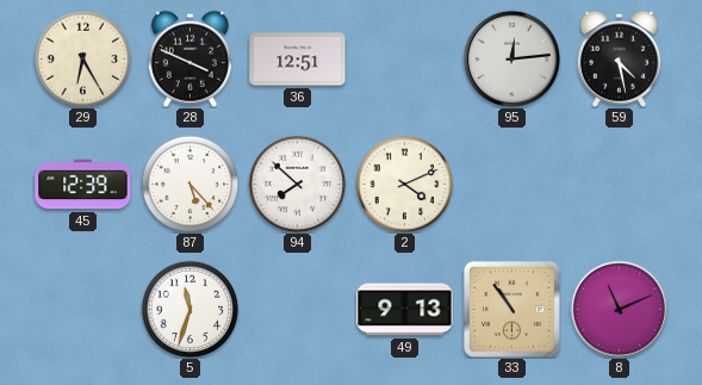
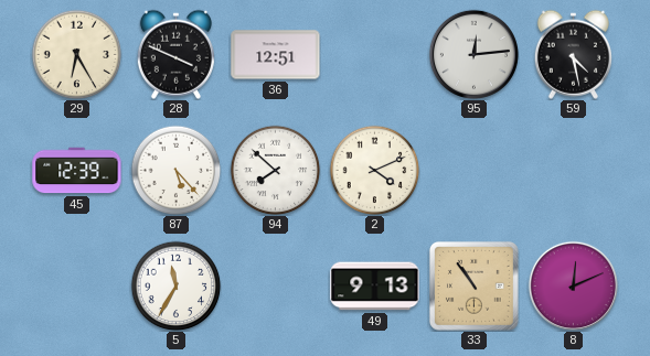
5: 11:33 -> 11:35
8: 11:11 -> 12:11
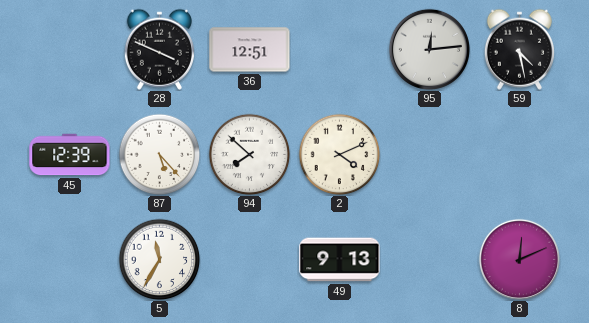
29: 6:25 -> none
33: 10:54 -> none
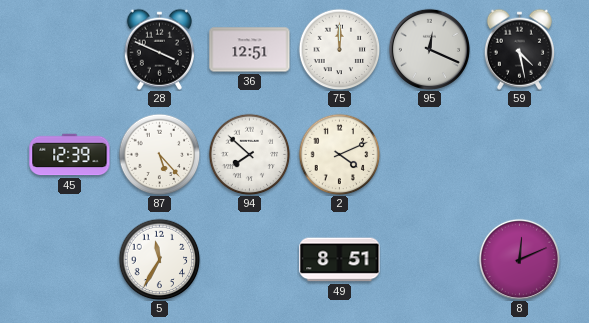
75: none -> 12:00
95: 12:14 -> 12:19
49: 9:13 -> 8:51
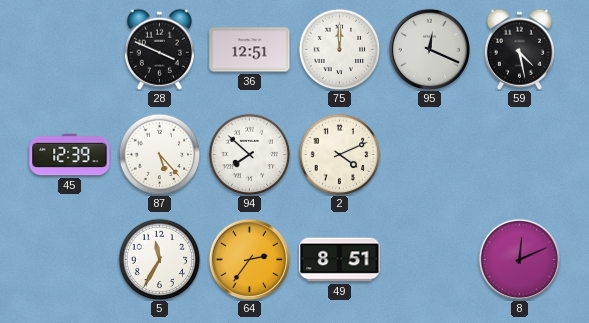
64: none -> 2:36
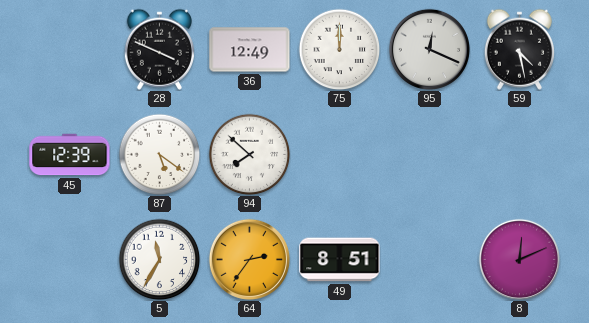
36: 12:51 -> 12:49
87: 5:23 -> 5:21
2: 4:11 -> none
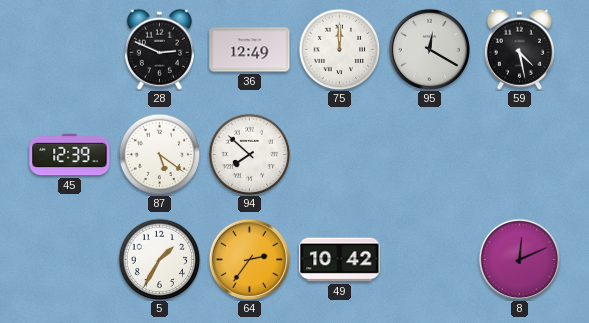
28: 3:49 -> 2:49
95: 12:19 -> 12:20
5: 11:35 -> 1:35
49: 8:51 -> 10:42
